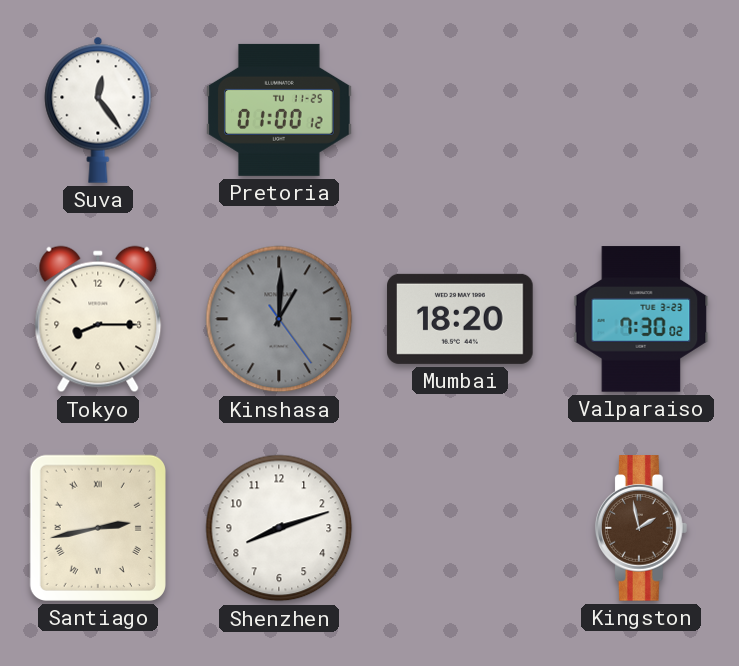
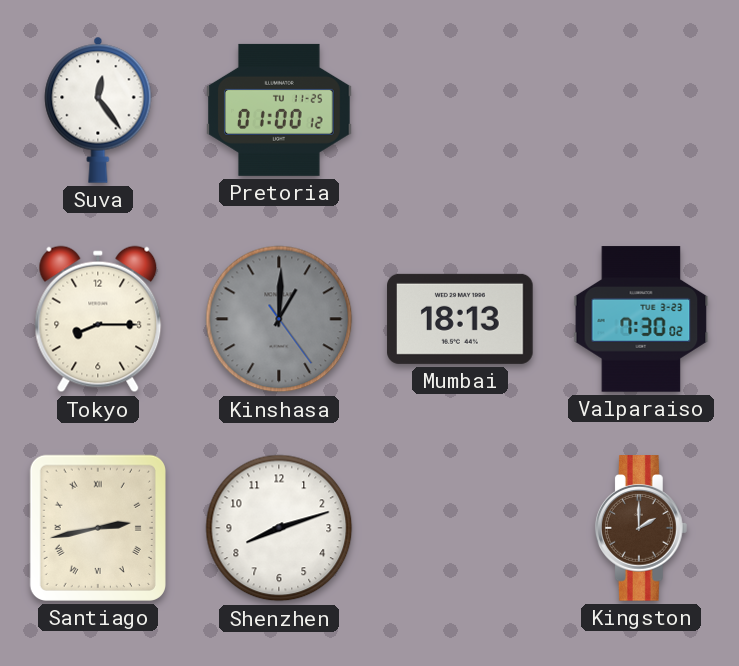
Mumbai: 18:20 -> 18:13
Kingston: 1:58 -> 2:00
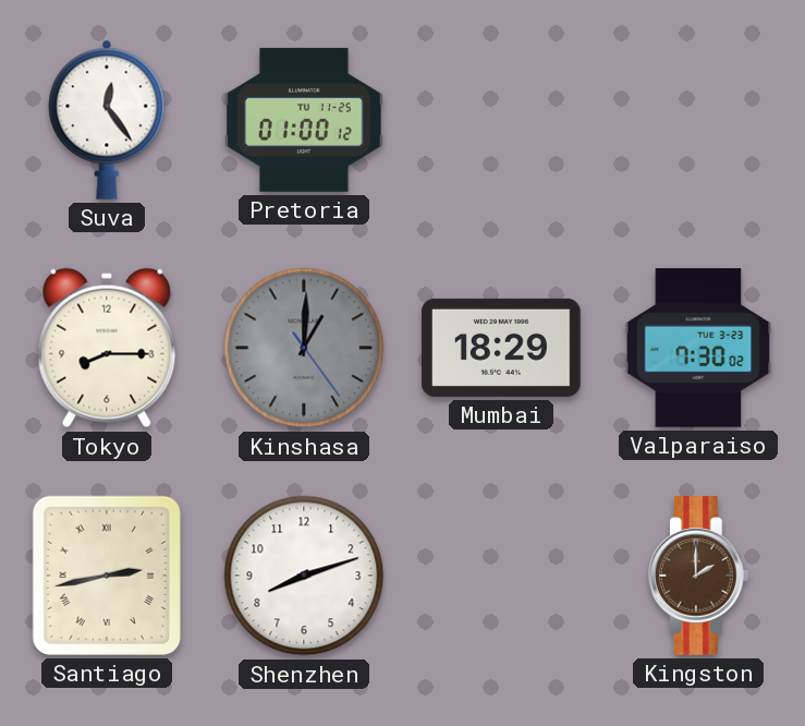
Mumbai: 18:13 -> 18:29
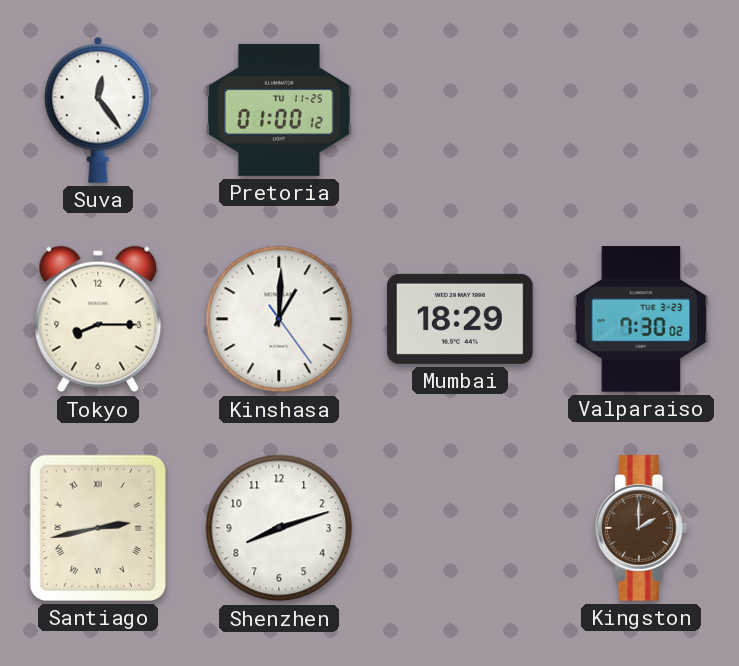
Kinshasa dial: grey -> white
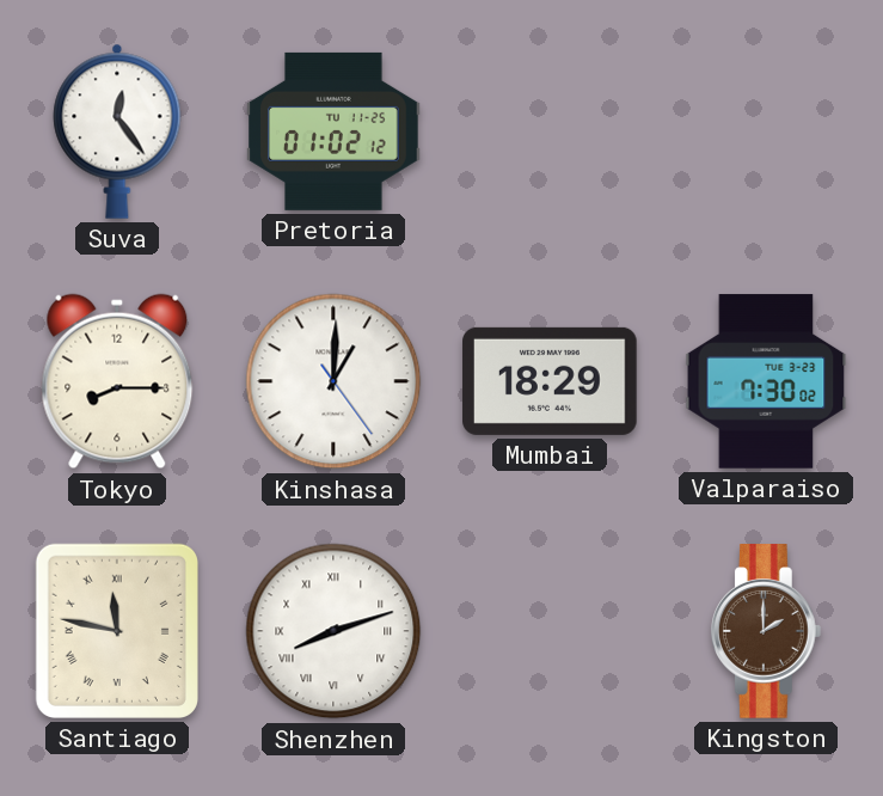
Pretoria: 01:00 -> 01:02
Santiago: 2:43 -> 11:47
Shenzhen numerals: Arabic -> Roman
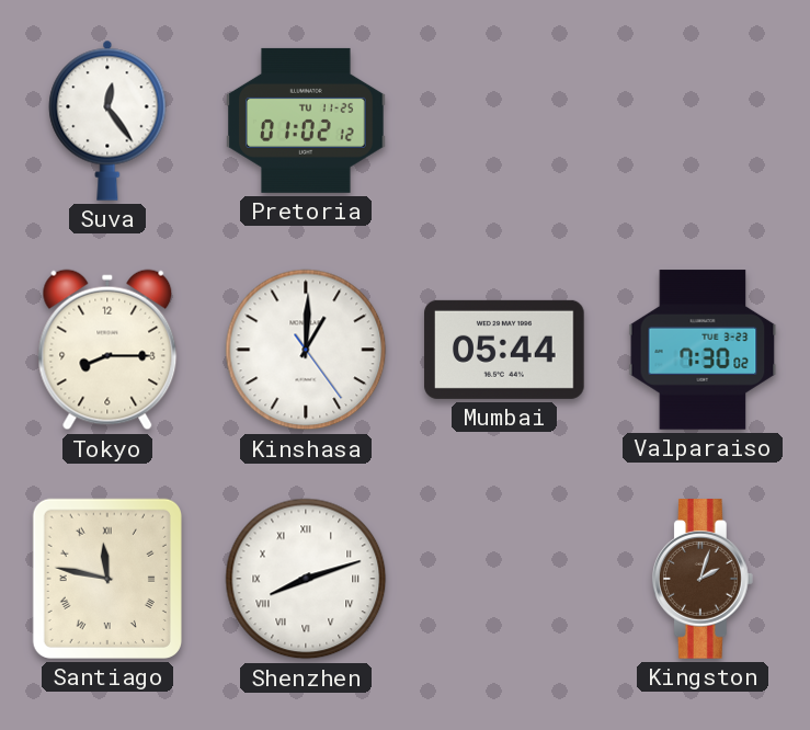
Mumbai: 18:29 -> 05:44
Kingston: 2:00 -> 2:03
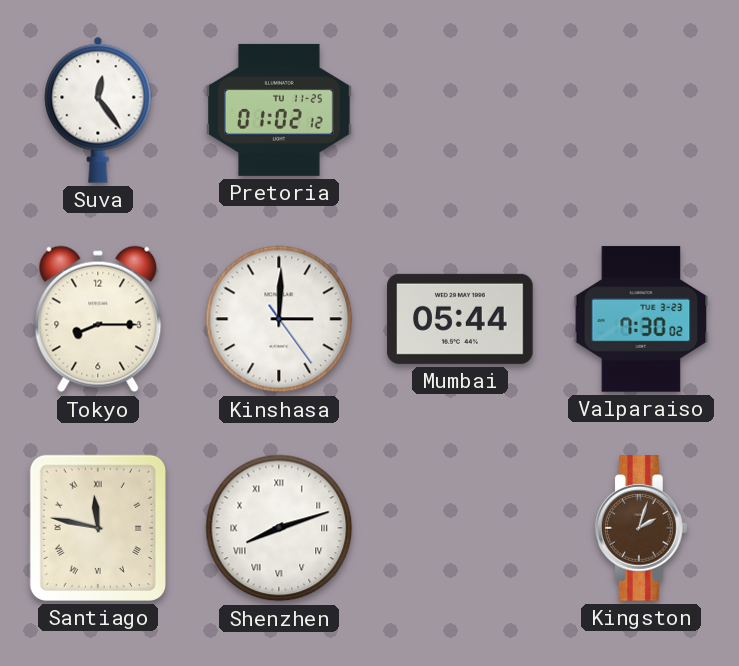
Kinshasa: 1:00 -> 3:00
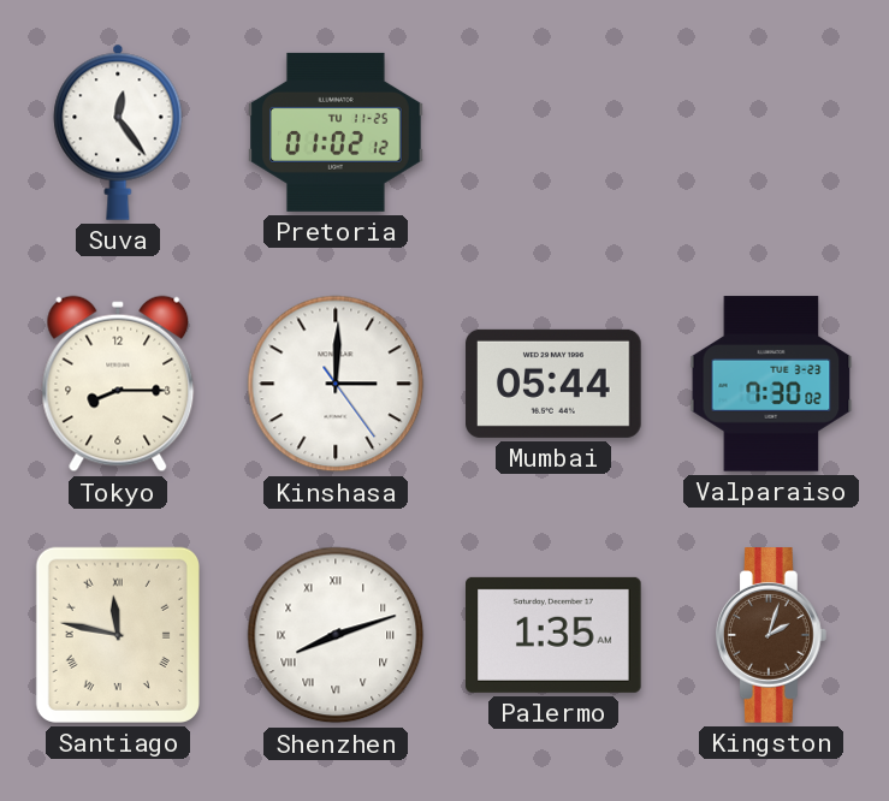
Palermo: none -> 1:35
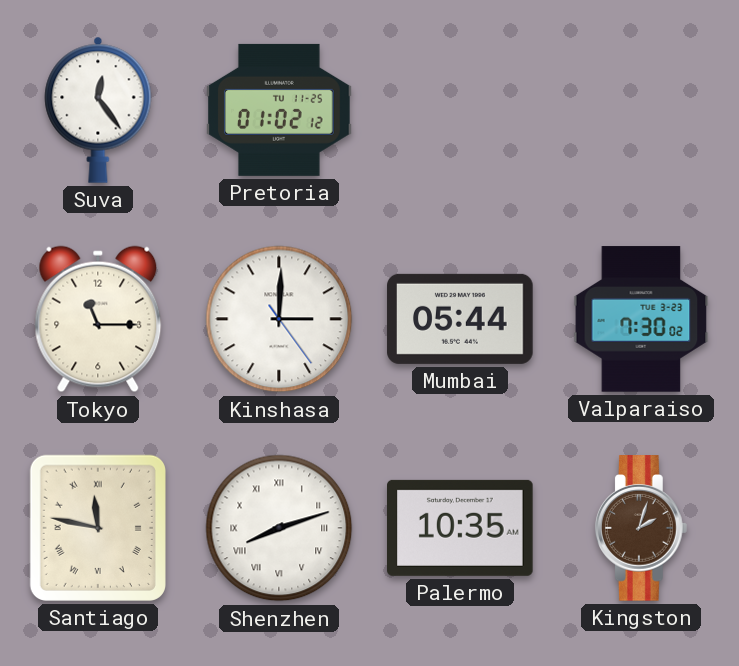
Tokyo: 8:15 -> 11:15
Palermo: 1:35 -> 10:35
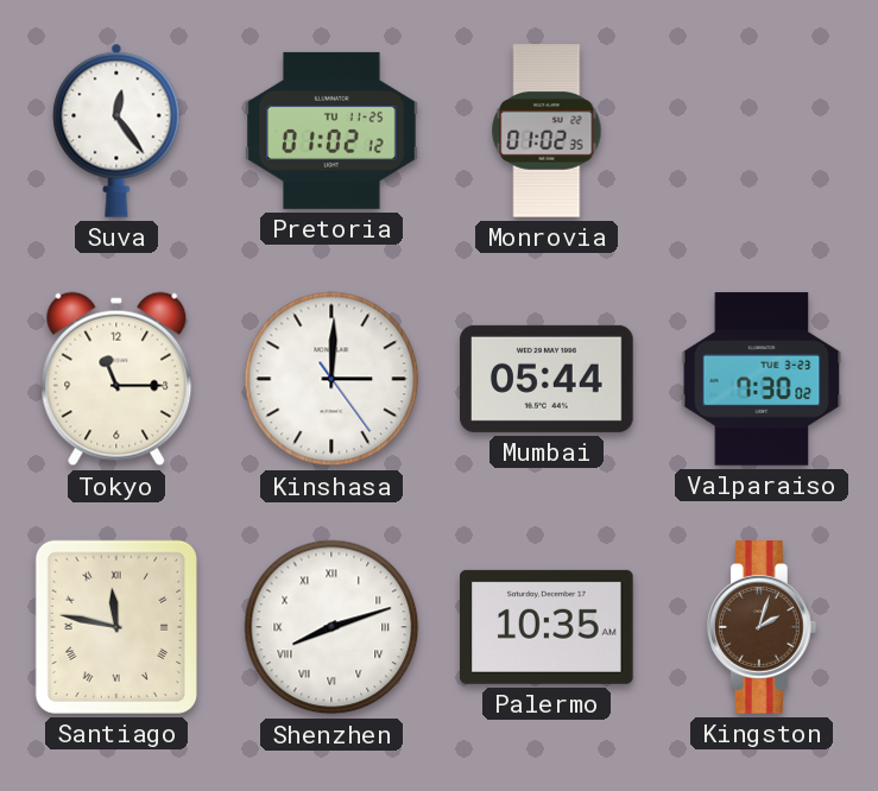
Monrovia: none -> 01:02
